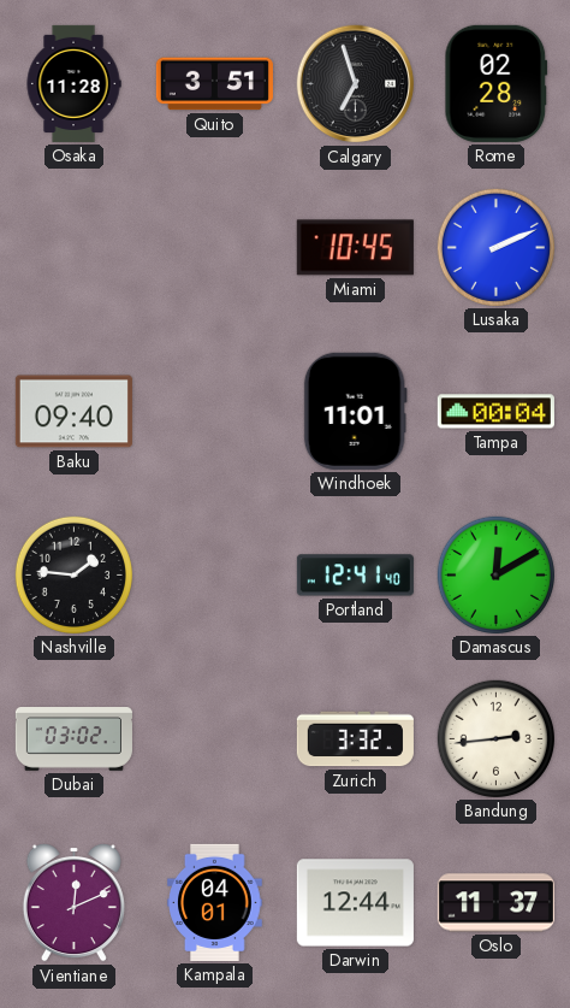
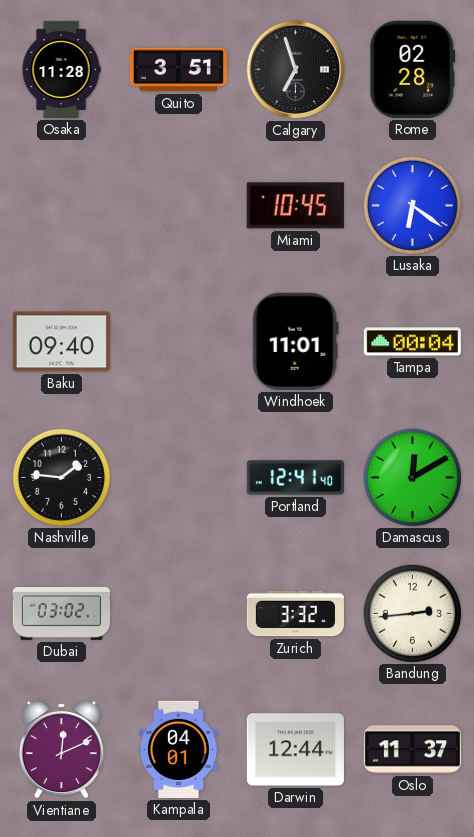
Lusaka: 2:11 -> 6:21
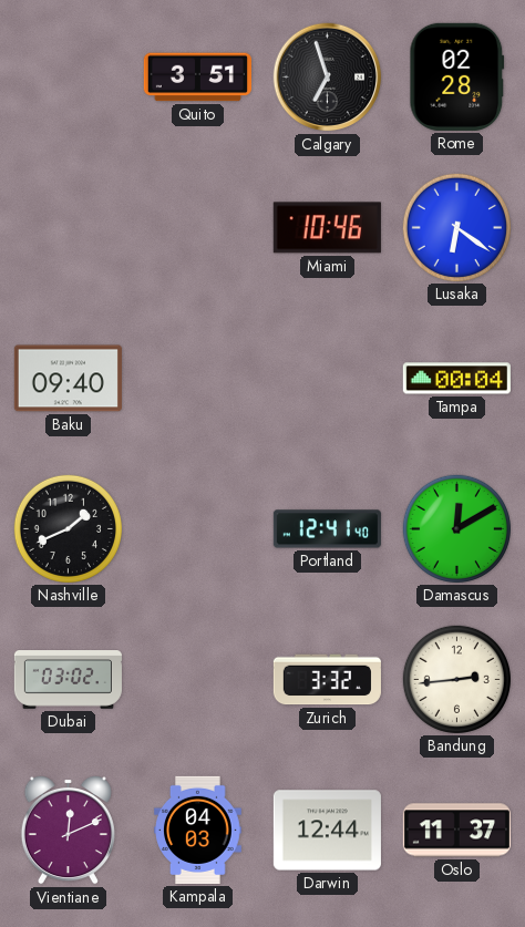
Osaka: 11:28 -> none
Miami: 10:45 -> 10:46
Windhoek: 11:01 -> none
Nashville: 1:46 -> 1:41
Kampala: 04:01 -> 04:03
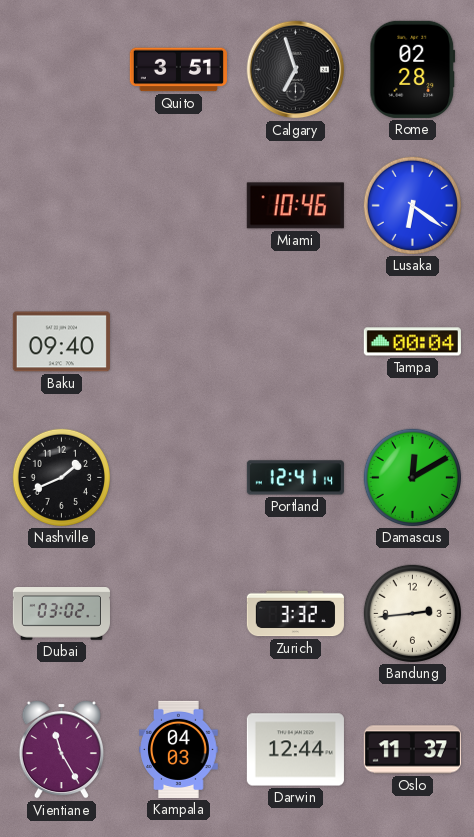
Portland: 12:41:40 -> 12:41:14
Vientiane: 12:11 -> 11:25
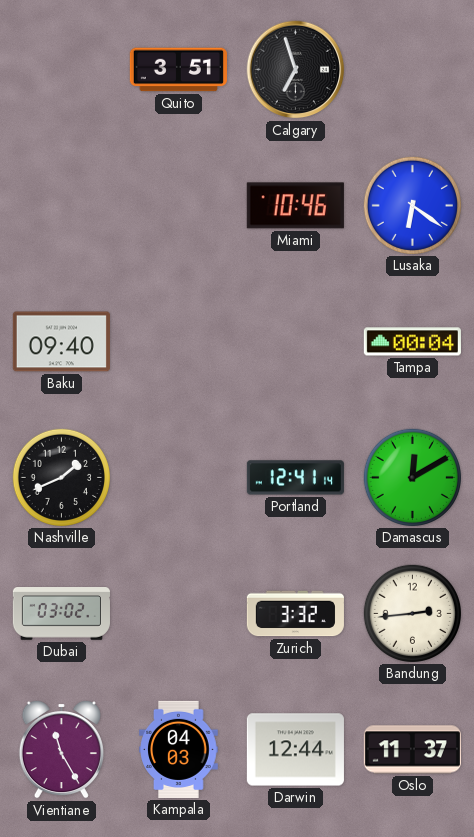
Rome: 02:28 -> none
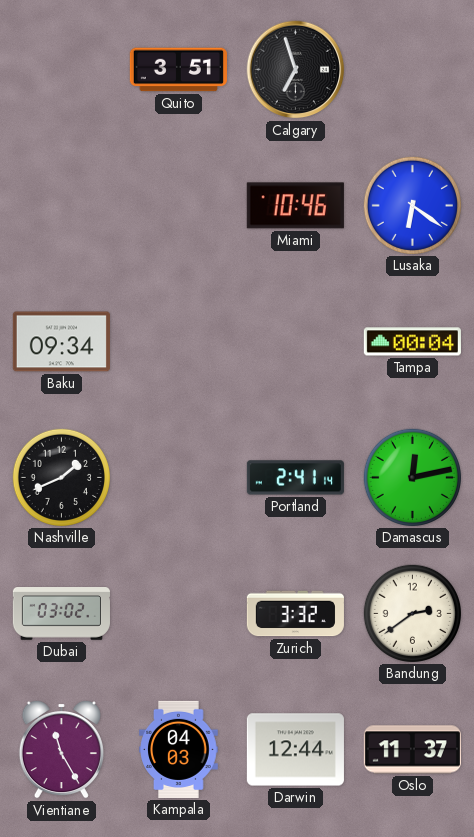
Baku: 09:40 -> 09:34
Portland: 12:41 -> 2:41
Damascus: 12:10 -> 12:13
Bandung: 2:44 -> 2:39
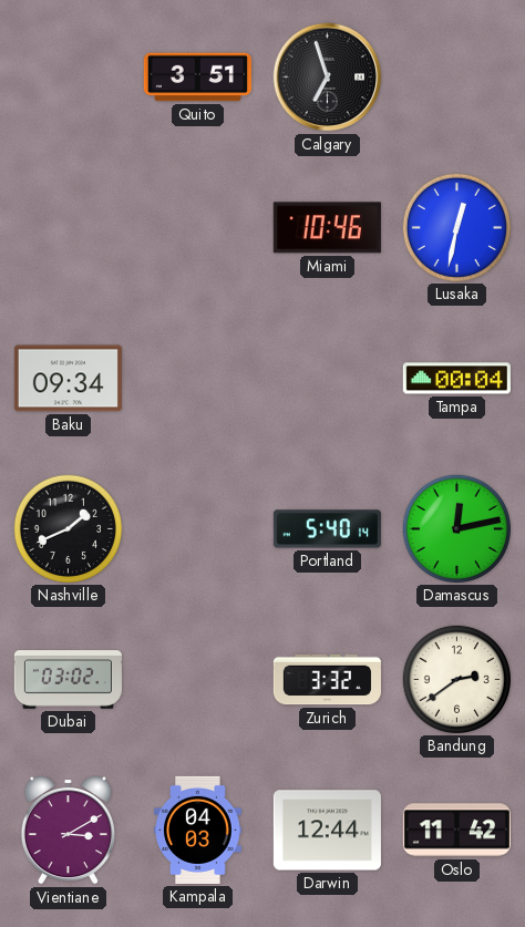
Lusaka: 6:21 -> 12:32
Portland: 2:41 -> 5:40
Vientiane: 11:25 -> 3:10
Oslo: 11:37 -> 11:42
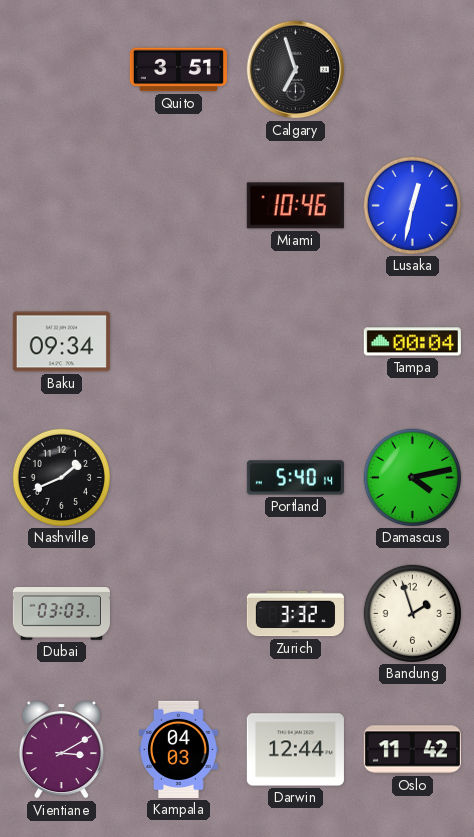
Damascus: 12:13 -> 4:13
Dubai: 03:02 -> 03:03
Bandung: 2:39 -> 1:57
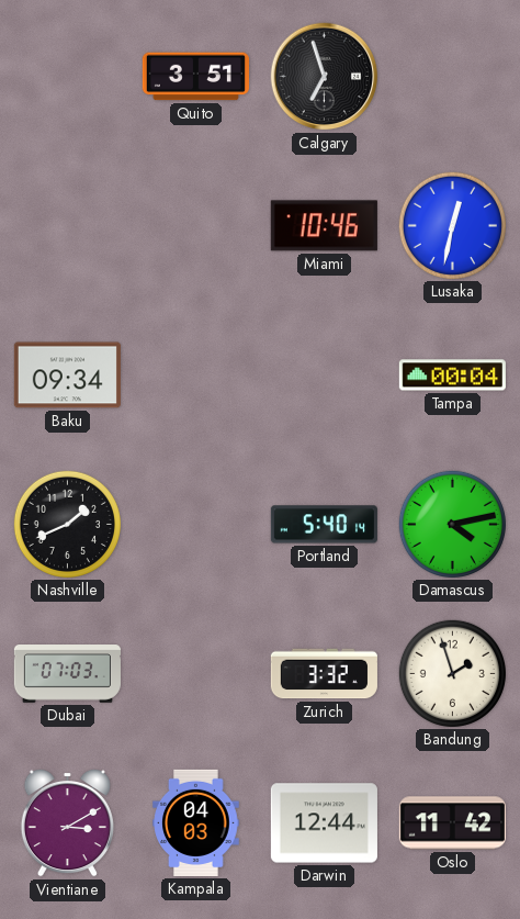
Dubai: 03:03 -> 07:03
